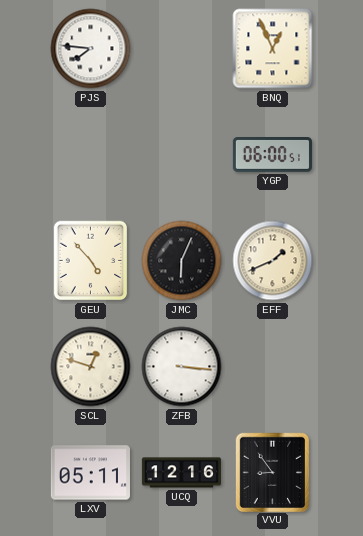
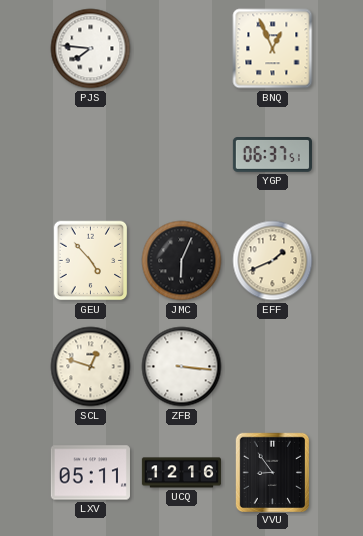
YGP: 06:00 -> 06:37
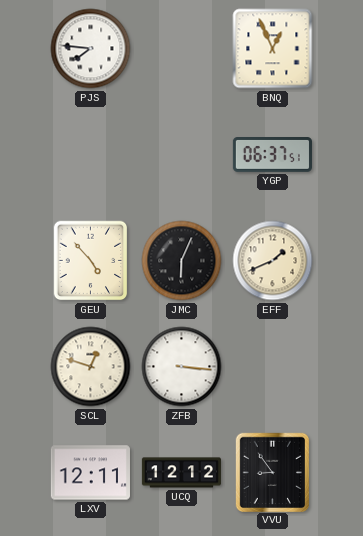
LXV: 05:11 -> 12:11
UCQ: 12:16 -> 12:12
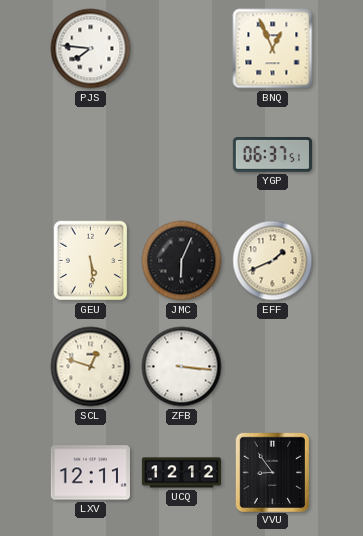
GEU: 4:53 -> 5:29
